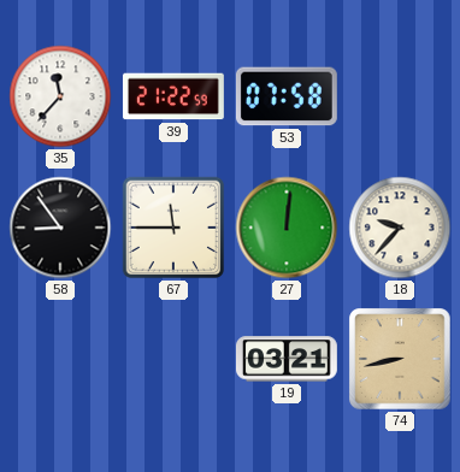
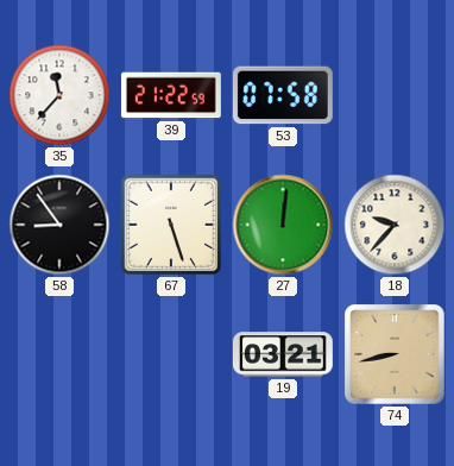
67: 11:45 -> 5:27
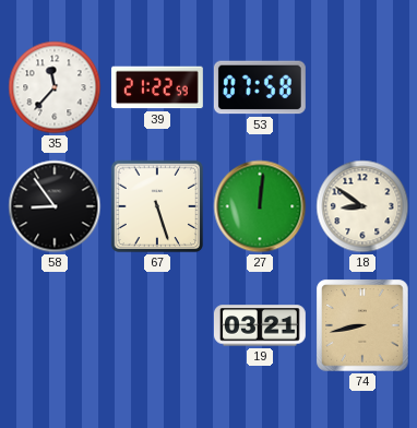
18: 9:37 -> 8:51
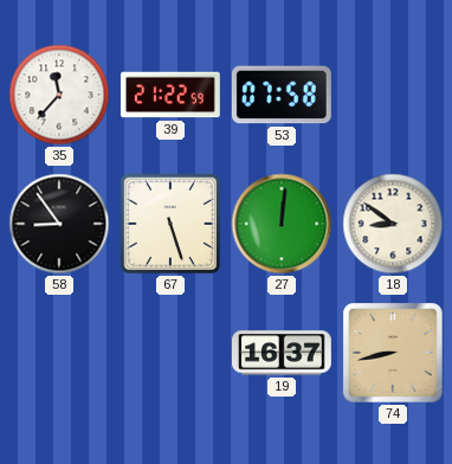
19: 03:21 -> 16:37
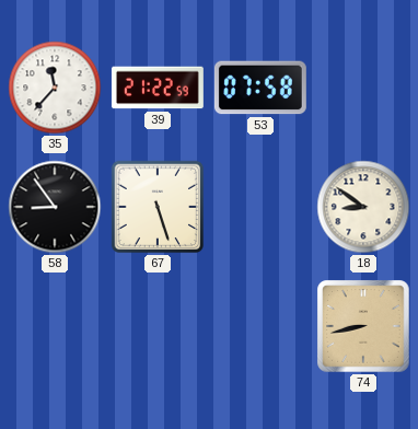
27: 12:01 -> none
19: 16:37 -> none
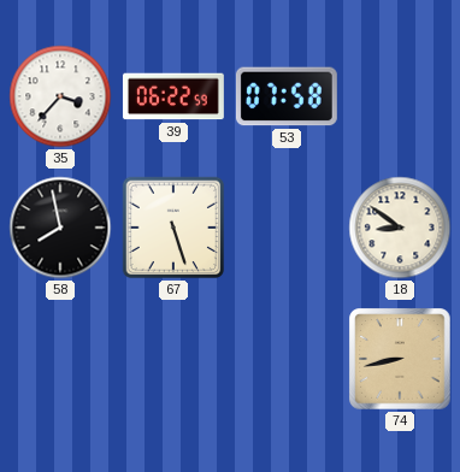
35: 11:37 -> 3:37
39: 21:22 -> 06:22
58: 8:54 -> 7:58
